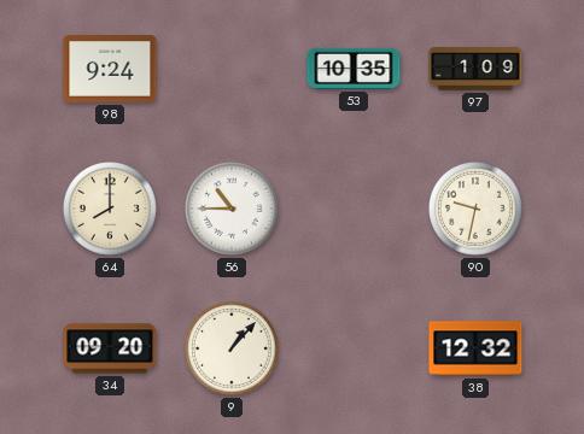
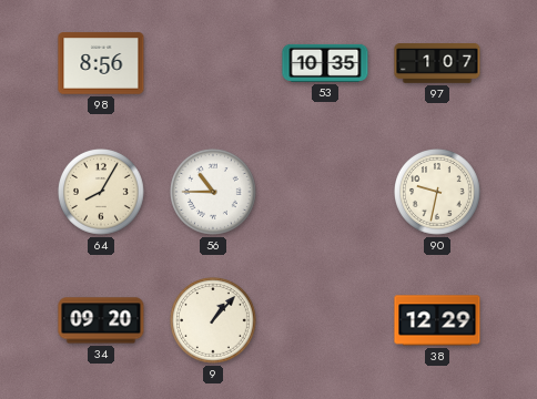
98: 9:24 -> 8:56
97: 1:09 -> 1:07
64: 8:00 -> 8:05
38: 12:32 -> 12:29
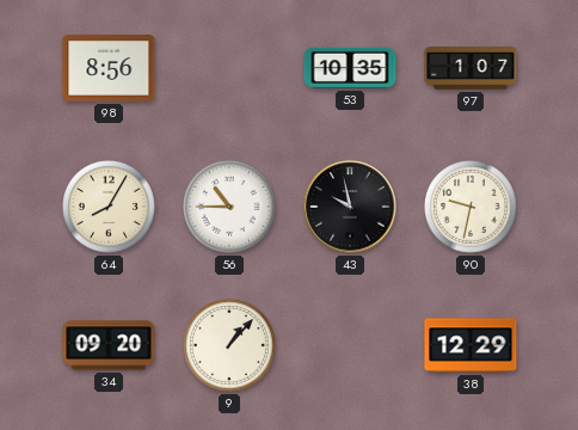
43: none -> 9:58
